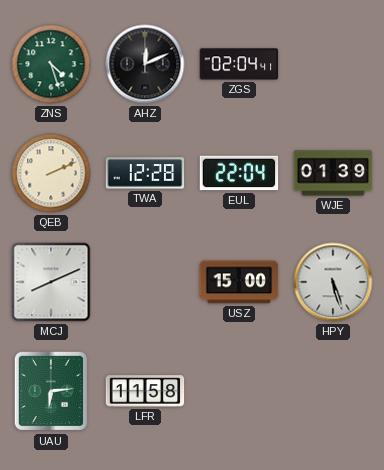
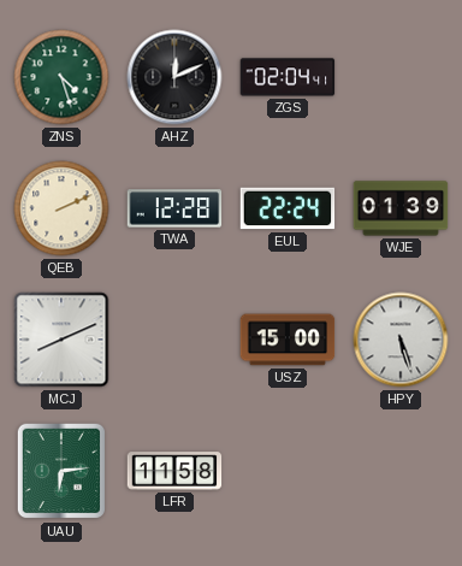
EUL: 22:04 -> 22:24
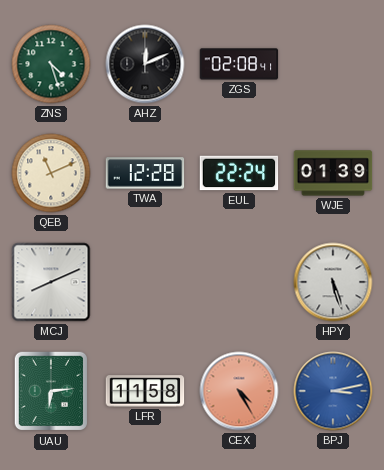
ZGS: 02:04 -> 02:08
QEB: 2:11 -> 11:11
USZ: 15:00 -> none
CEX: none -> 4:25
BPJ: none -> 3:13
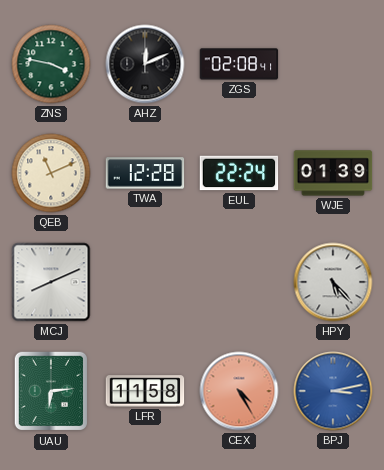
ZNS: 4:27 -> 3:47
HPY: 5:27 -> 5:23
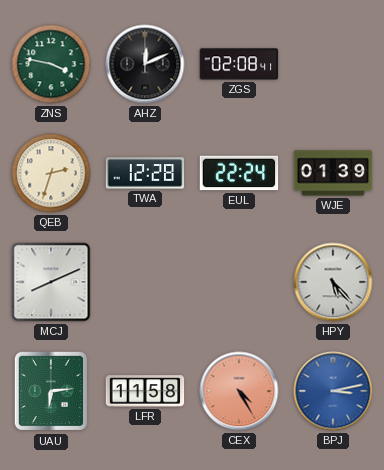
QEB: 11:11 -> 2:33
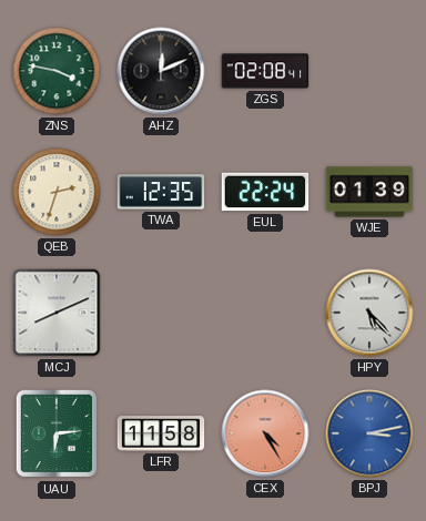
TWA: 12:28 -> 12:35
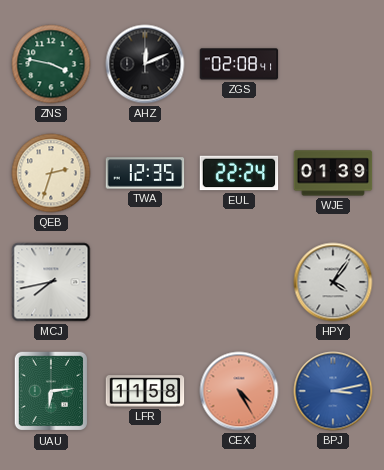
MCJ: 8:11 -> 7:43
HPY: 5:23 -> 4:06
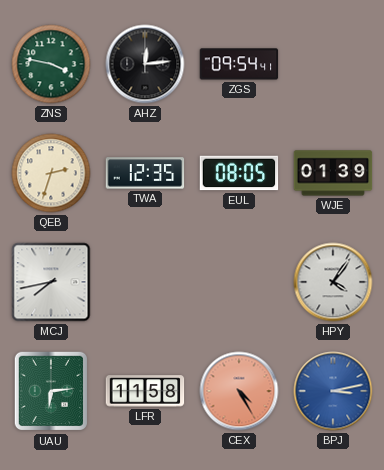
AHZ: 12:11 -> 12:14
ZGS: 02:08 -> 09:54
EUL: 22:24 -> 08:05
